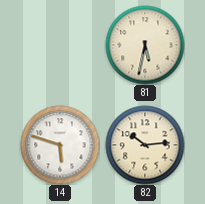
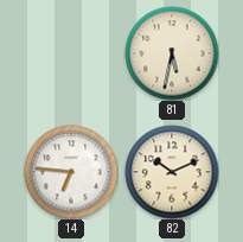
14: 5:48 -> 6:46
82: 10:14 -> 10:11
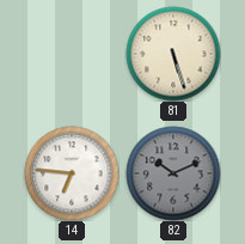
81: 5:32 -> 5:27
82 dial: cream -> grey
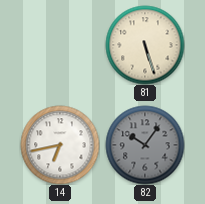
14: 6:46 -> 6:43
82: 10:11 -> 10:06
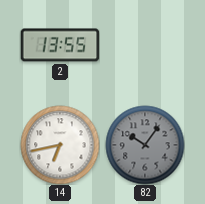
2: none -> 13:55
81: 5:27 -> none
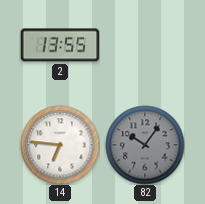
14: 6:43 -> 6:46
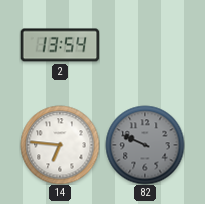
2: 13:55 -> 13:54
82: 10:06 -> 9:49
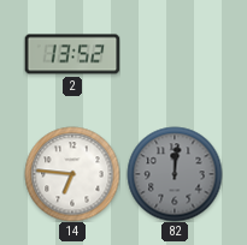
2: 13:54 -> 13:52
82: 9:49 -> 12:01
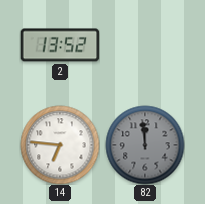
82: 12:01 -> 11:59
